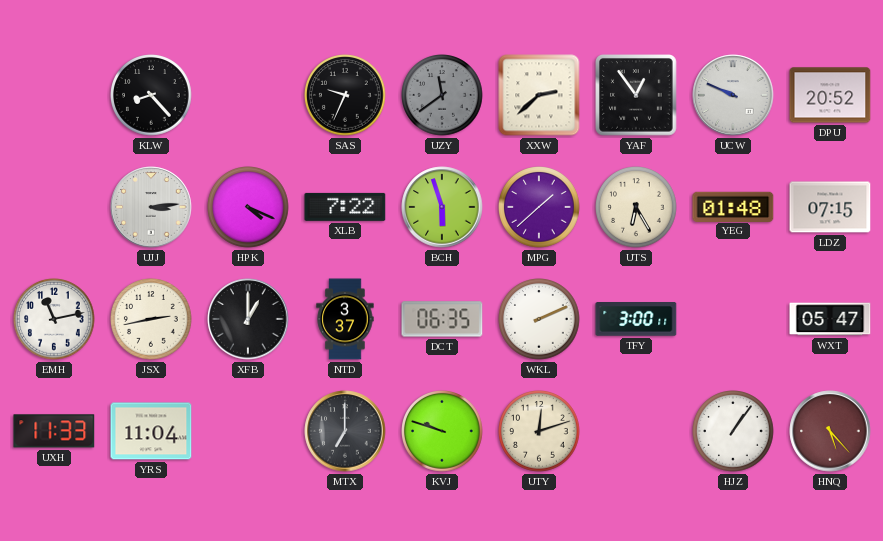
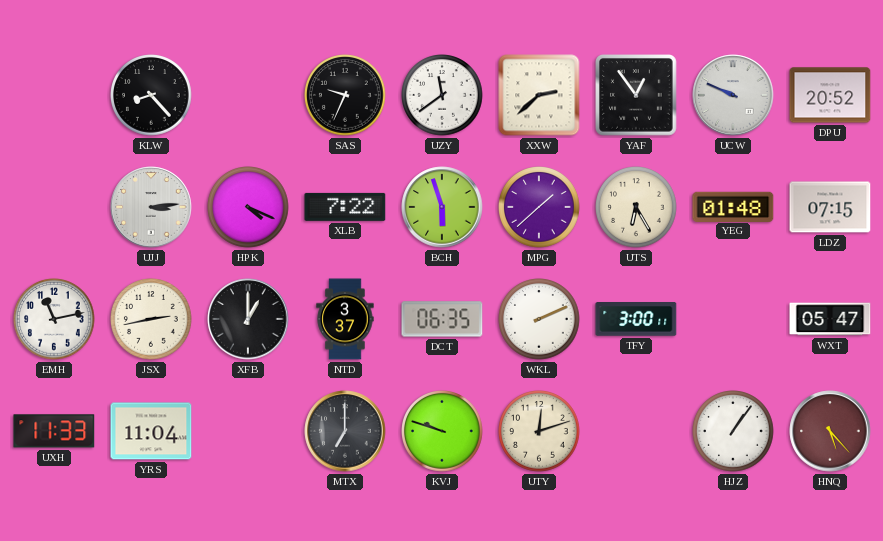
UZY dial: grey -> white
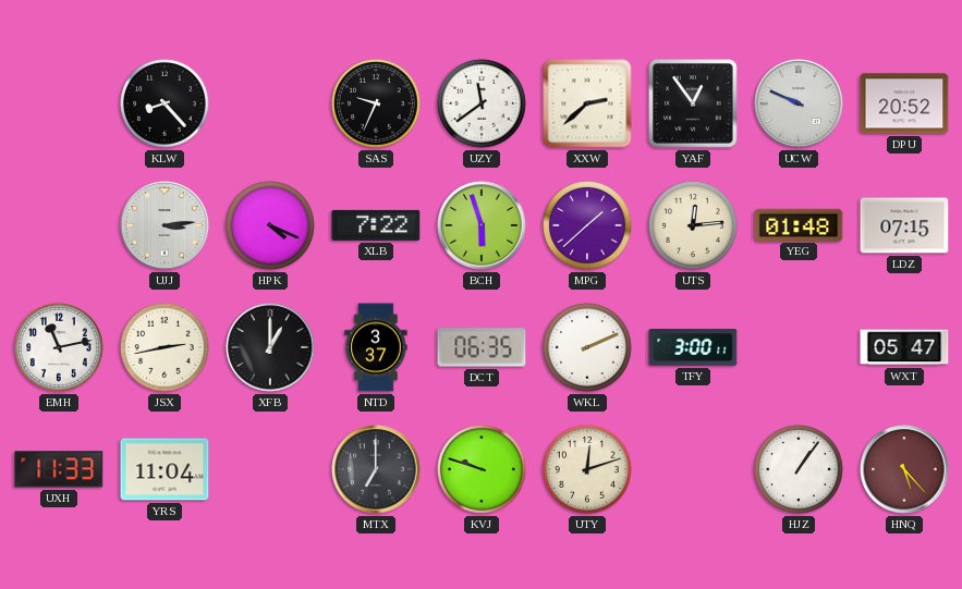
UTS: 6:25 -> 12:14
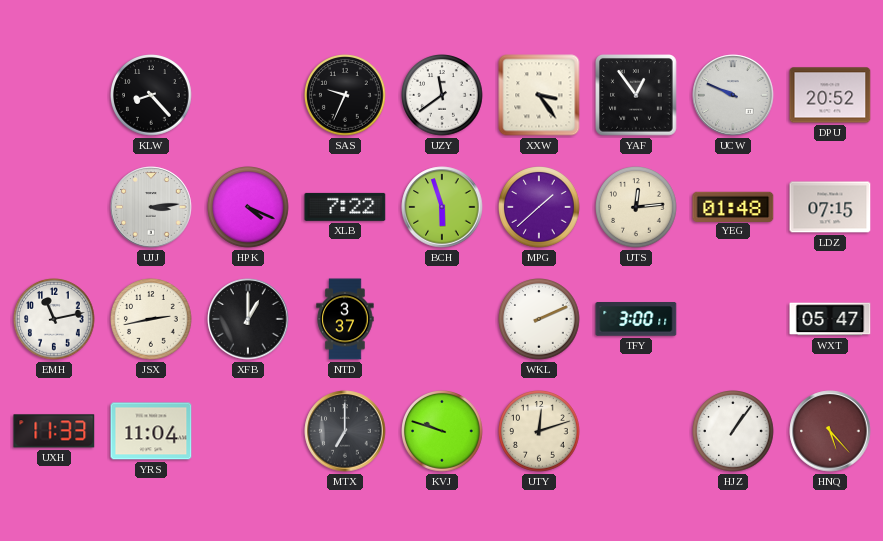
XXW: 2:38 -> 3:24
DCT: 06:35 -> none
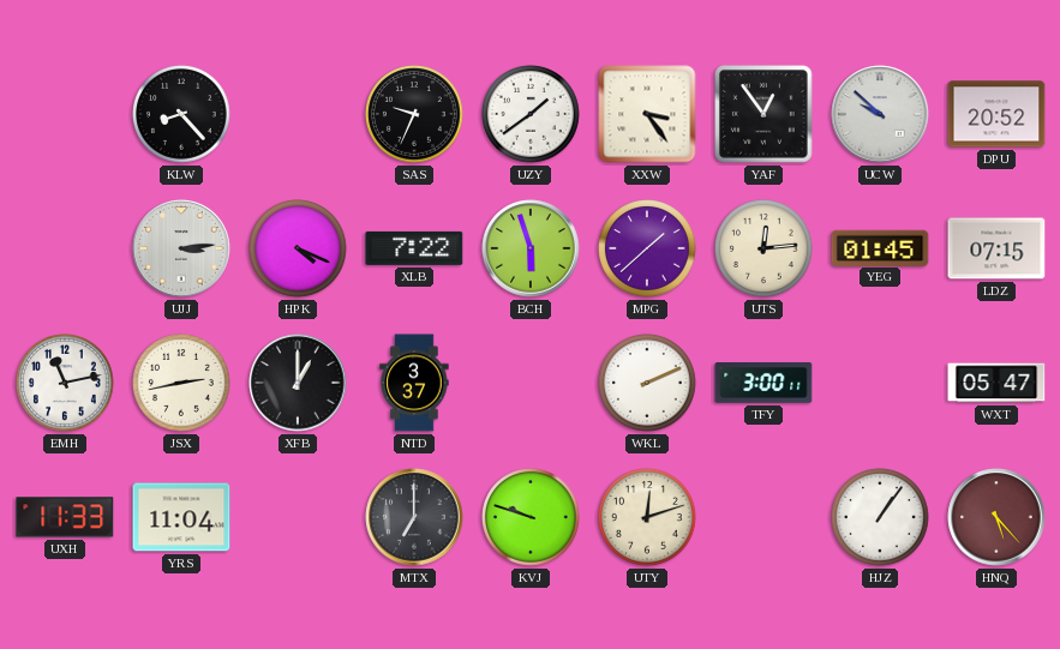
UZY: 11:39 -> 1:39
UCW: 9:49 -> 9:52
YEG: 01:48 -> 01:45
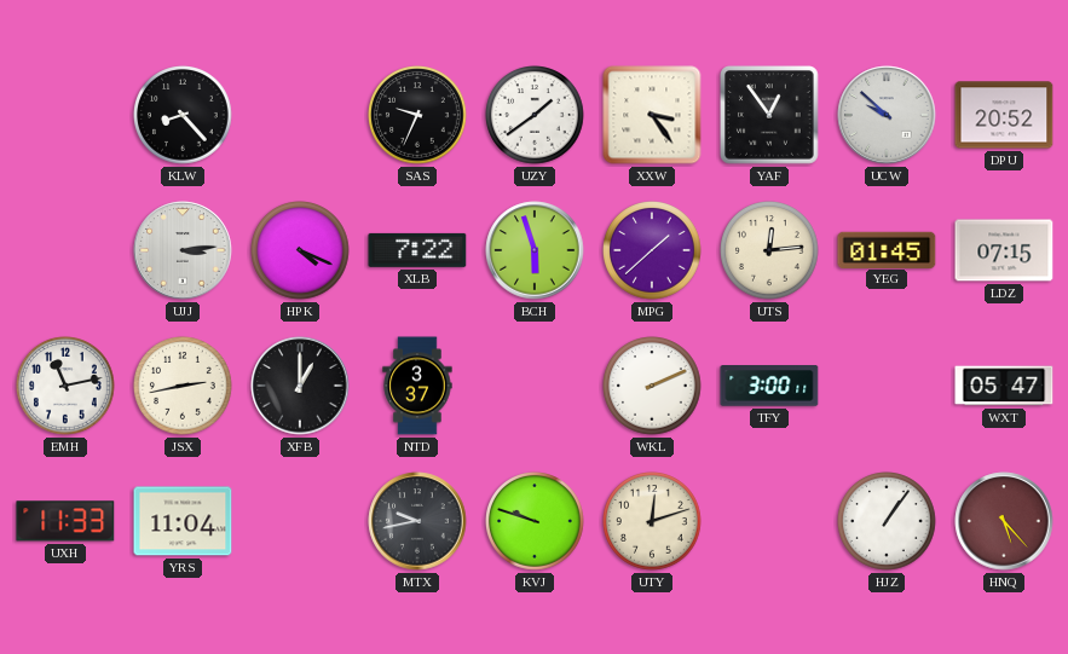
MTX: 7:00 -> 9:43
